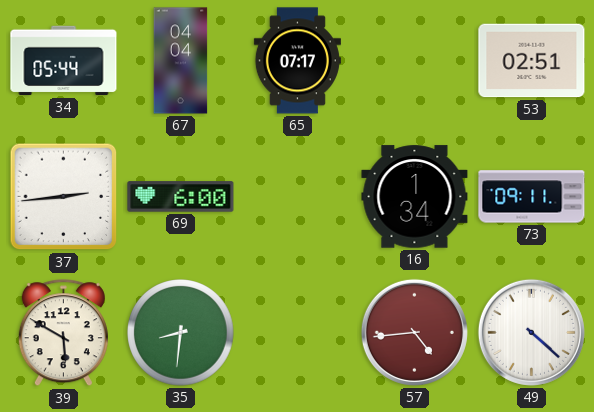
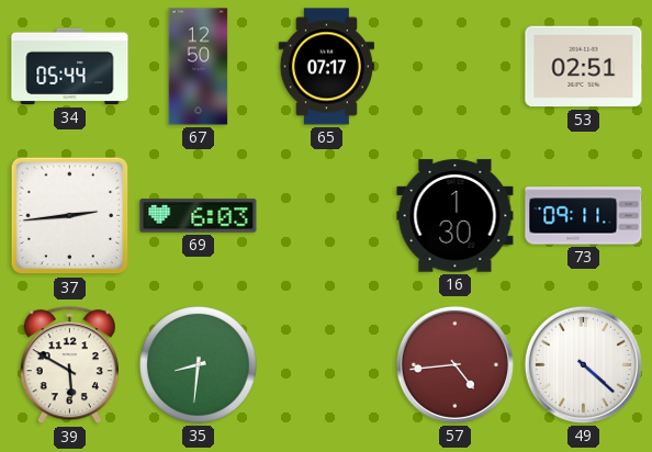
67: 04:04 -> 12:50
69: 6:00 -> 6:03
16: 1:34 -> 1:30
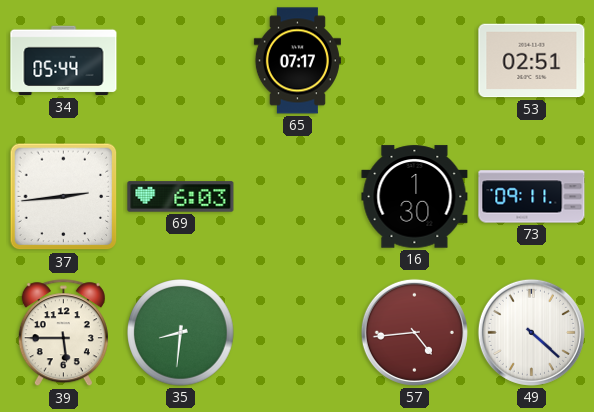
67: 12:50 -> none
39: 5:50 -> 5:45
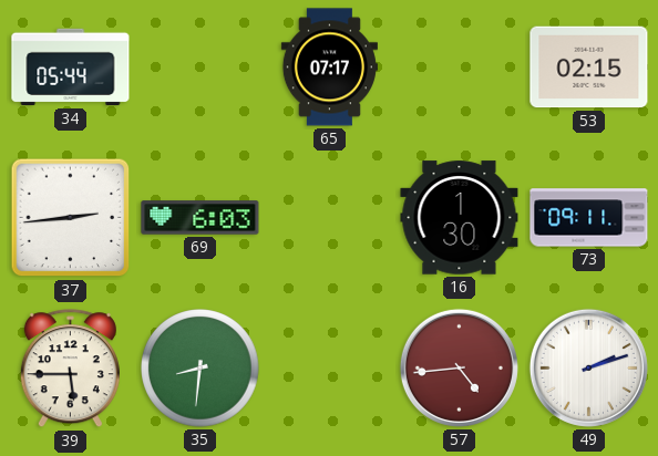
53: 02:51 -> 02:15
49: 4:22 -> 2:12
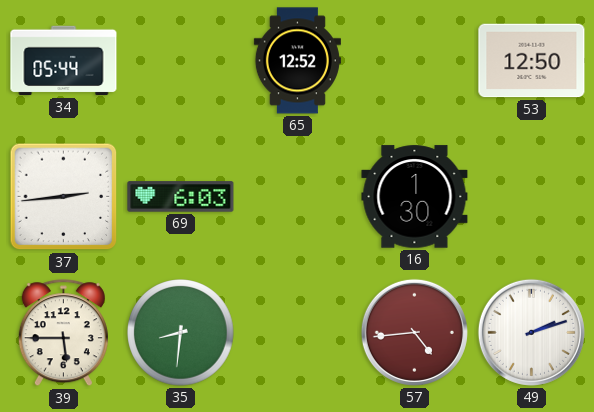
65: 07:17 -> 12:52
53: 02:15 -> 12:50
73: 09:11 -> none
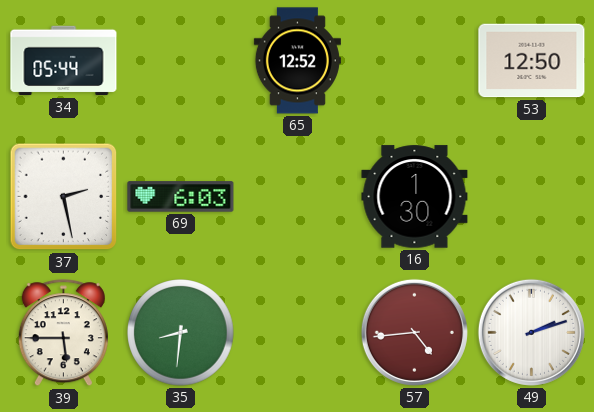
37: 2:44 -> 2:28
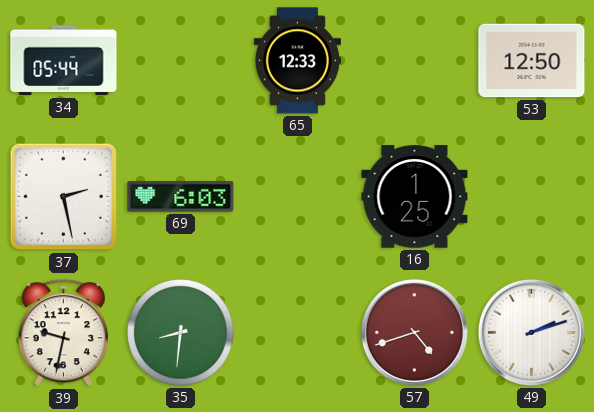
65: 12:52 -> 12:33
16: 1:30 -> 1:25
39: 5:45 -> 9:32
57: 4:44 -> 4:42
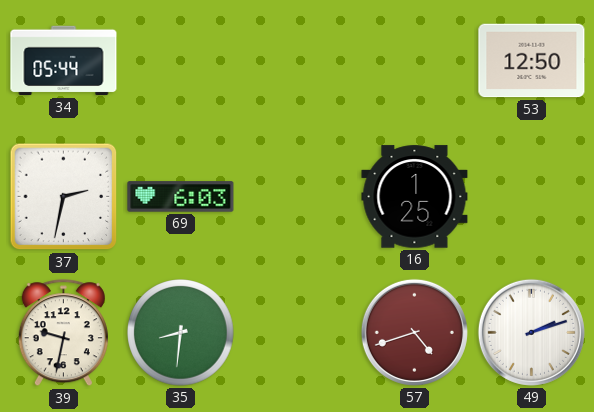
65: 12:33 -> none
37: 2:28 -> 2:32
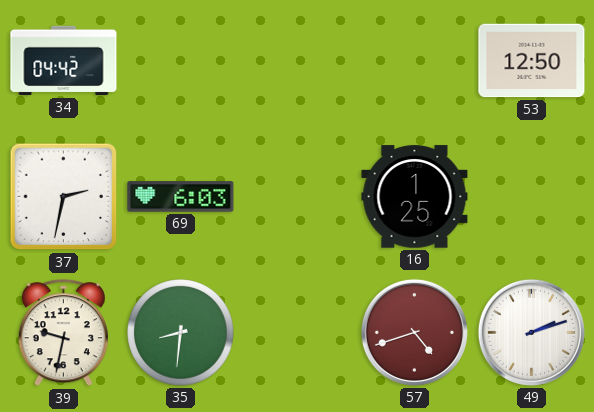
34: 05:44 -> 04:42
